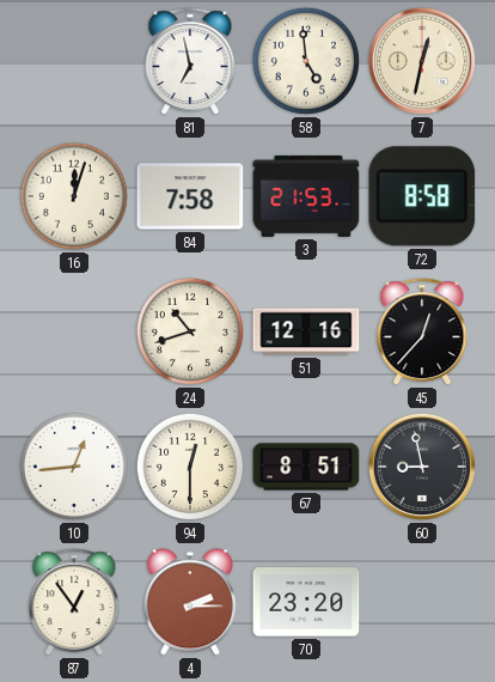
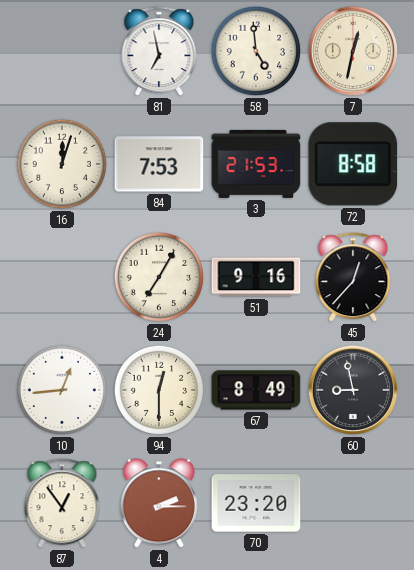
84: 7:58 -> 7:53
24: 10:42 -> 7:05
51: 12:16 -> 9:16
67: 8:51 -> 8:49
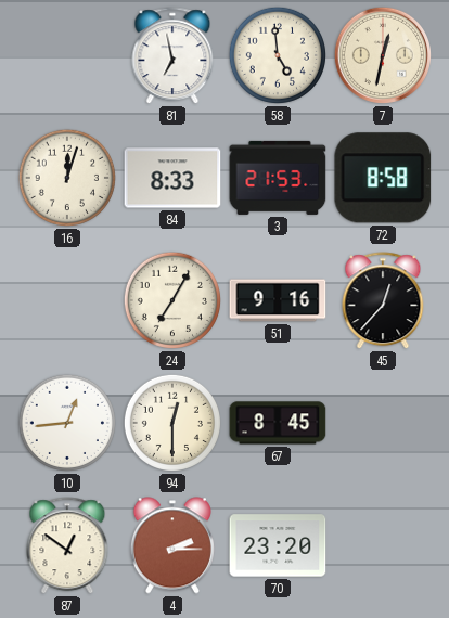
84: 7:53 -> 8:33
67: 8:49 -> 8:45
60: 8:58 -> none
87: 12:54 -> 12:51
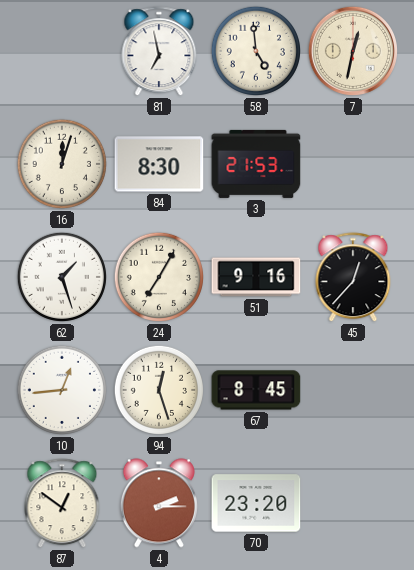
84: 8:33 -> 8:30
72: 8:58 -> none
62: none -> 1:27
94: 12:30 -> 12:27
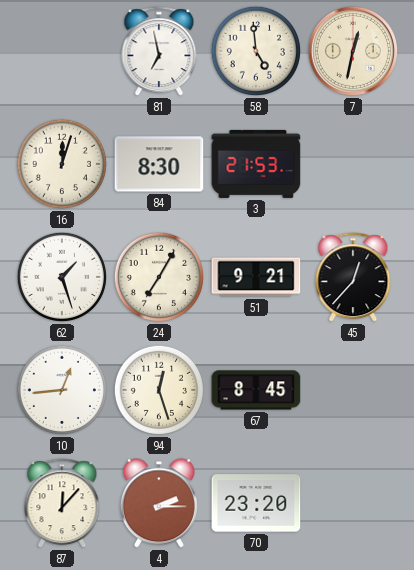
51: 9:16 -> 9:21
87: 12:51 -> 12:07
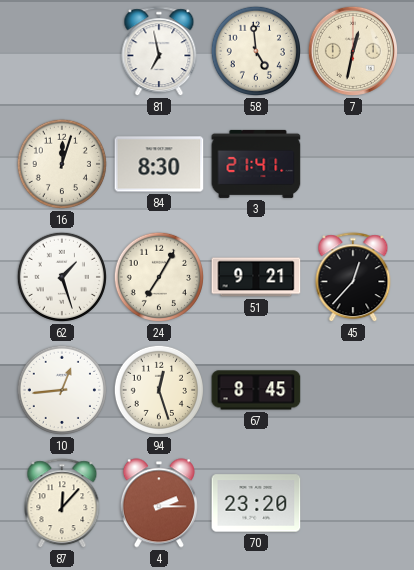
3: 21:53 -> 21:41
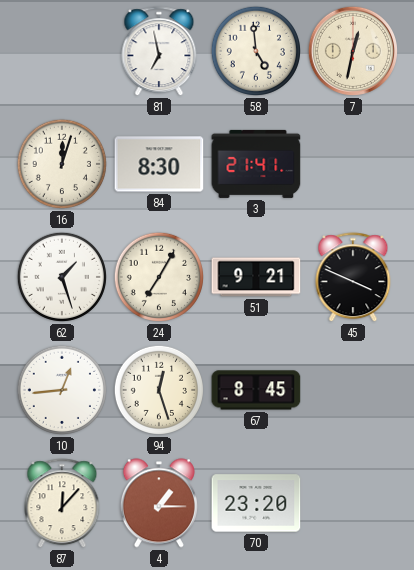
45: 12:37 -> 3:49
4: 2:15 -> 1:15
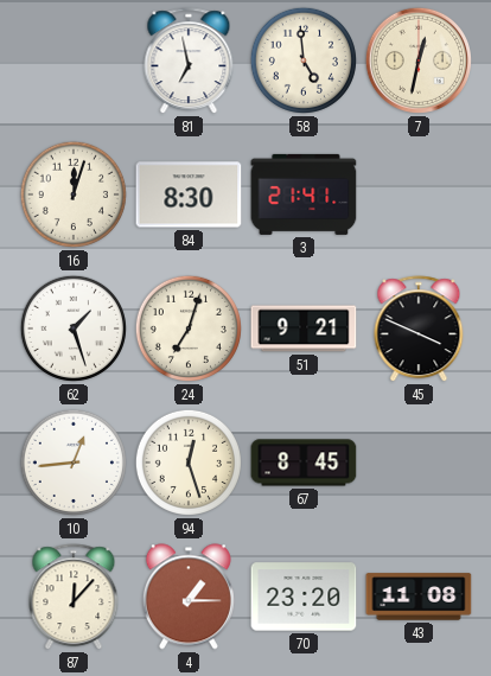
24: 7:05 -> 7:03
43: none -> 11:08
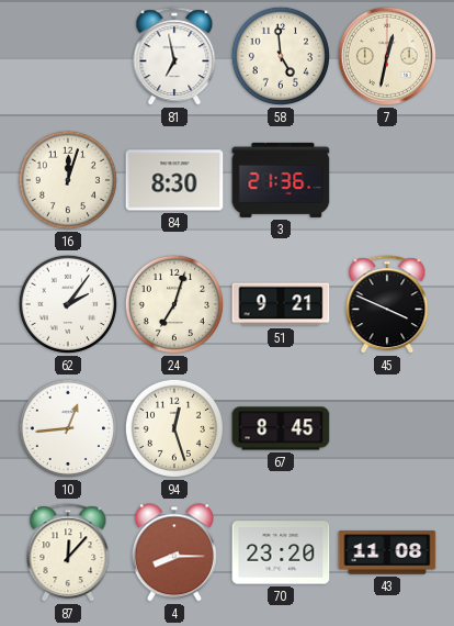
3: 21:41 -> 21:36
62: 1:27 -> 2:06
4: 1:15 -> 8:15
